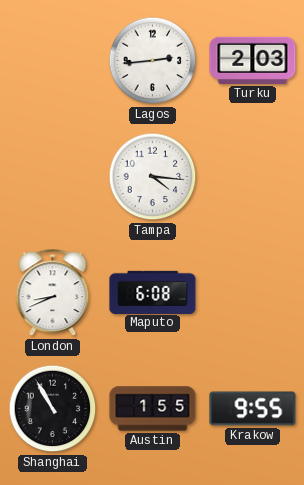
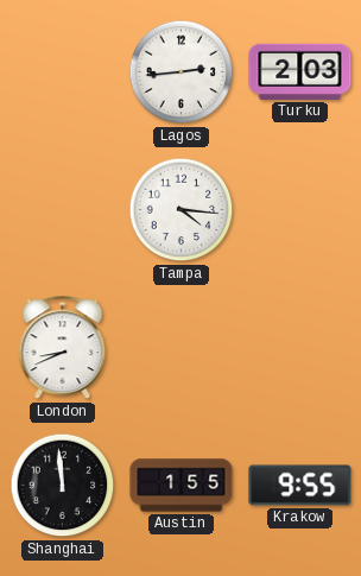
Maputo: 6:08 -> none
Shanghai: 10:55 -> 11:59
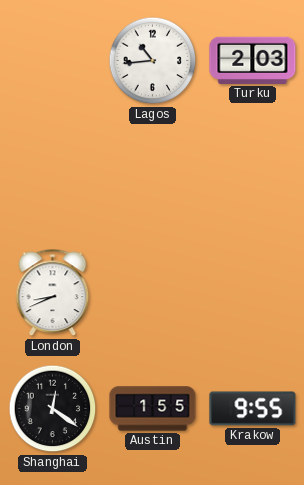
Lagos: 2:44 -> 10:44
Tampa: 4:16 -> none
Shanghai: 11:59 -> 12:21
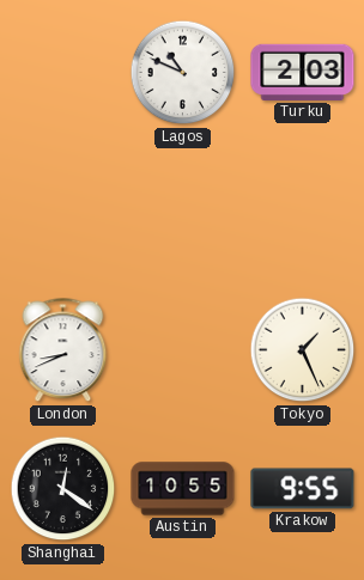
Lagos: 10:44 -> 10:49
Tokyo: none -> 1:26
Austin: 1:55 -> 10:55
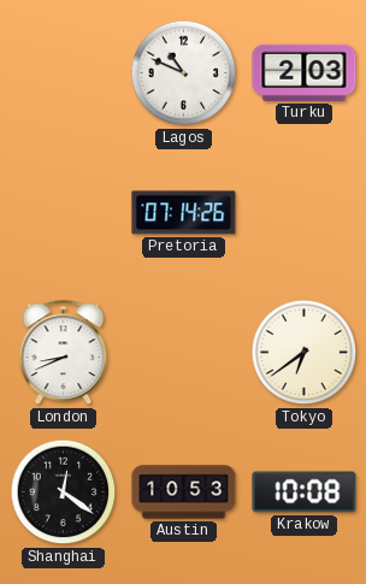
Pretoria: none -> 07:14
Tokyo: 1:26 -> 6:39
Austin: 10:55 -> 10:53
Krakow: 9:55 -> 10:08
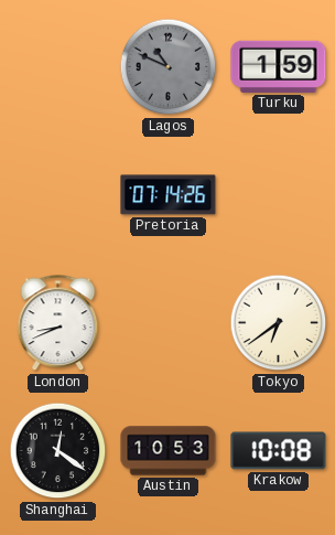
Lagos dial: white -> grey
Turku: 2:03 -> 1:59
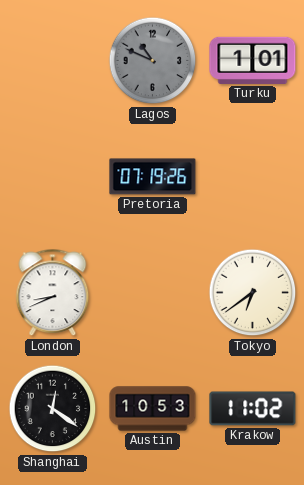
Turku: 1:59 -> 1:01
Pretoria: 07:14 -> 07:19
Krakow: 10:08 -> 11:02
